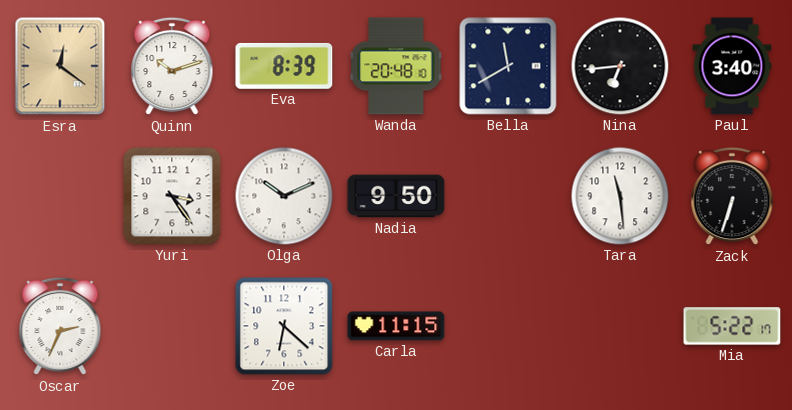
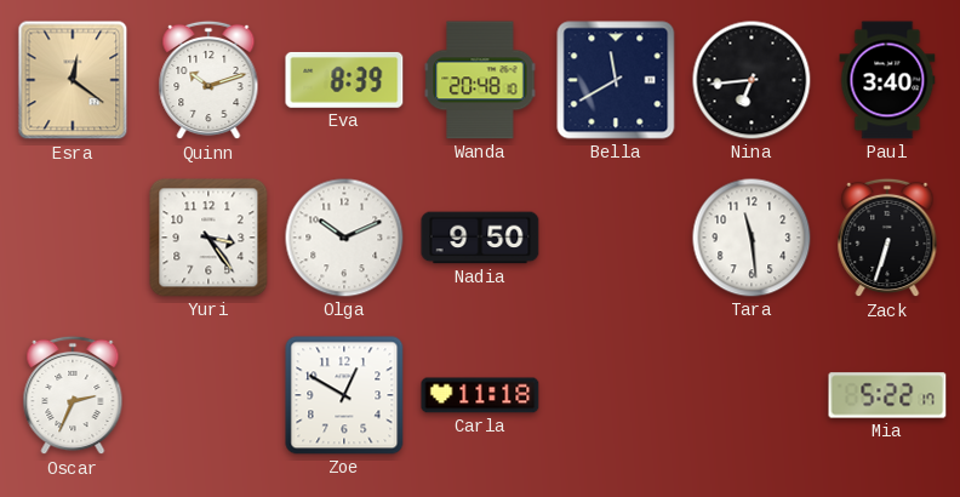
Zoe: 6:22 -> 12:50
Carla: 11:15 -> 11:18
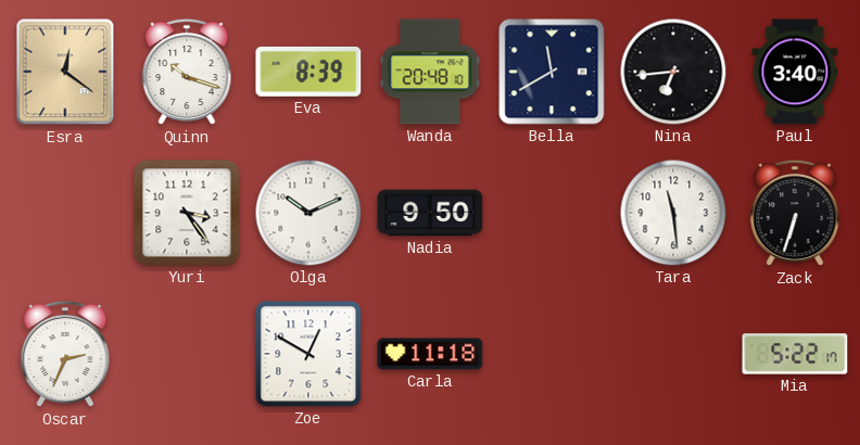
Quinn: 10:12 -> 10:18
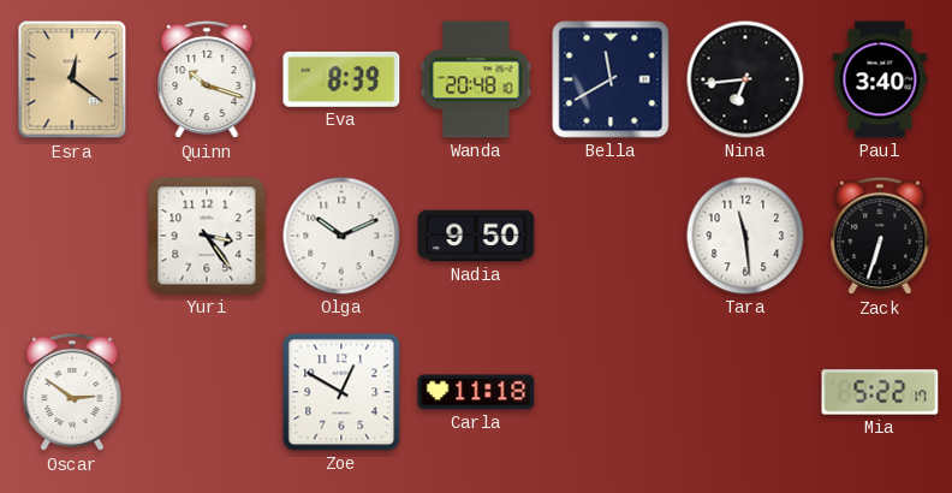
Oscar: 2:34 -> 2:51
